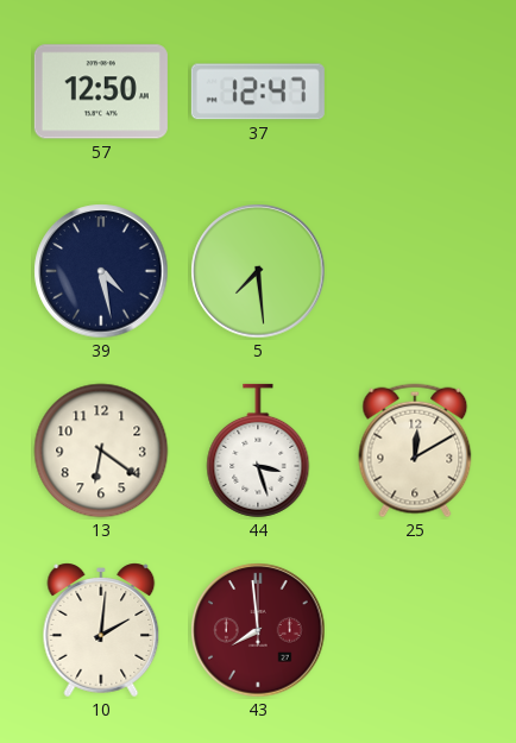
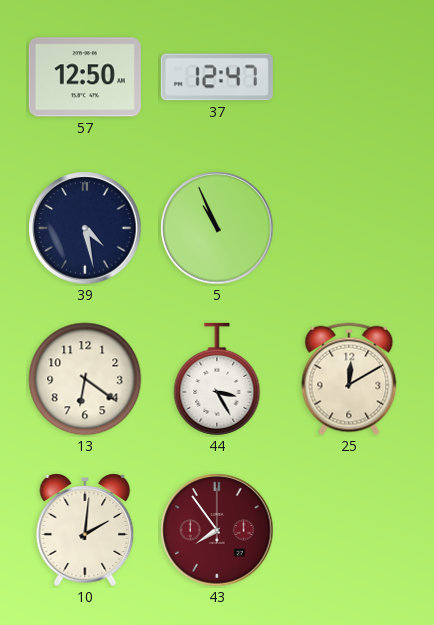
5: 7:29 -> 10:56
44: 3:27 -> 3:25
43: 7:59 -> 7:54
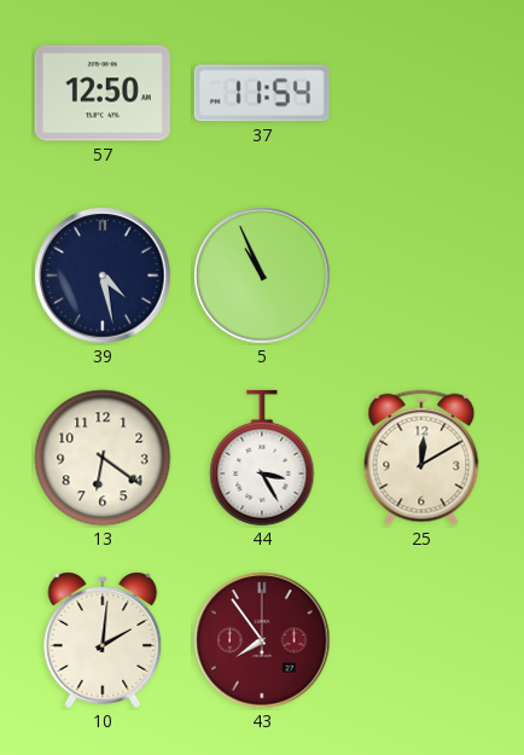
37: 12:47 -> 11:54
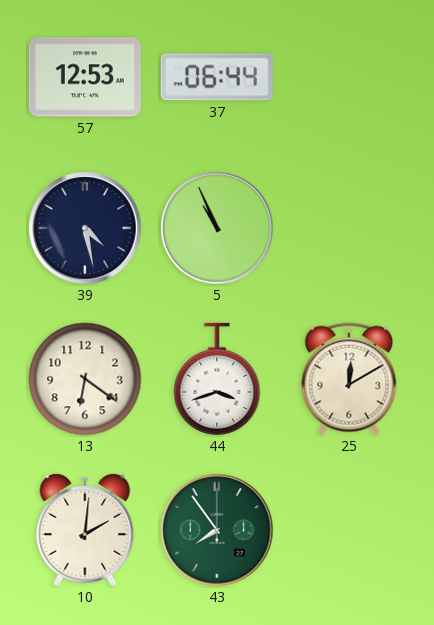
57: 12:50 -> 12:53
37: 11:54 -> 06:44
44: 3:25 -> 3:42
43 dial: burgundy -> green
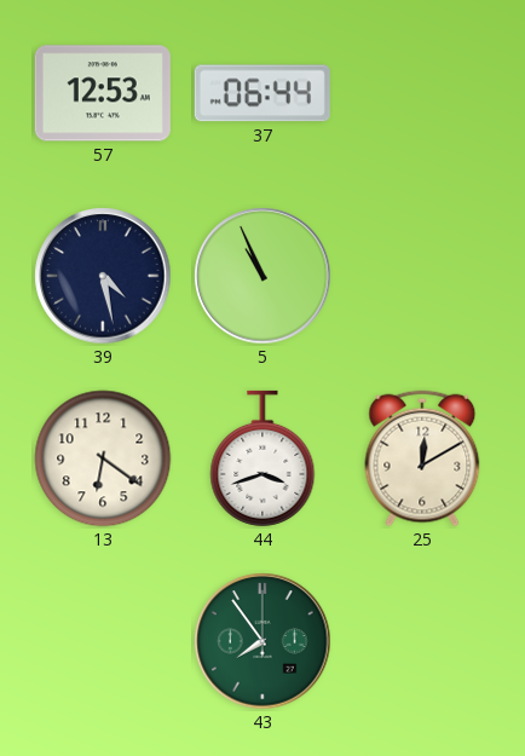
10: 2:01 -> none
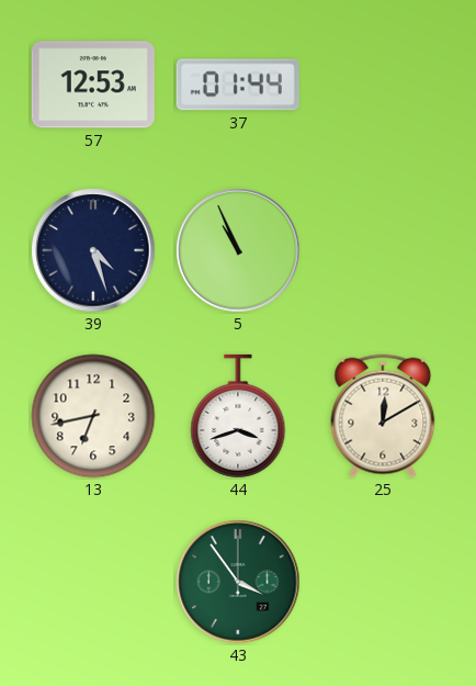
37: 06:44 -> 01:44
39: 4:28 -> 4:27
13: 6:21 -> 6:43
43: 7:54 -> 3:54
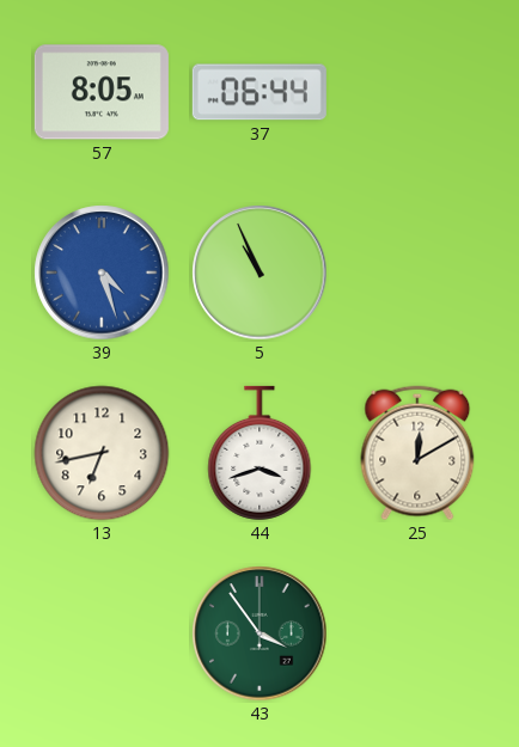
57: 12:53 -> 8:05
37: 01:44 -> 06:44
39 dial: navy -> blue
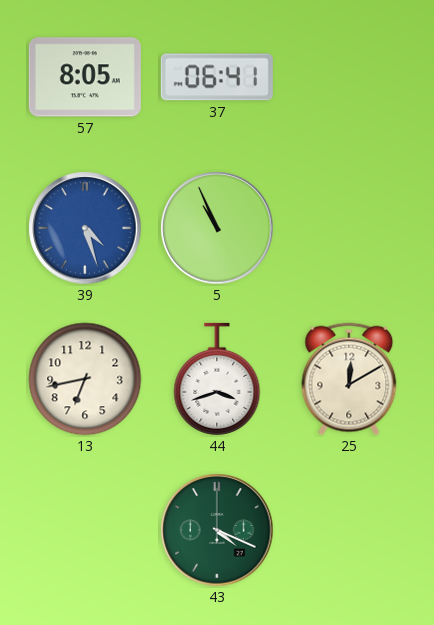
37: 06:44 -> 06:41
43: 3:54 -> 4:19
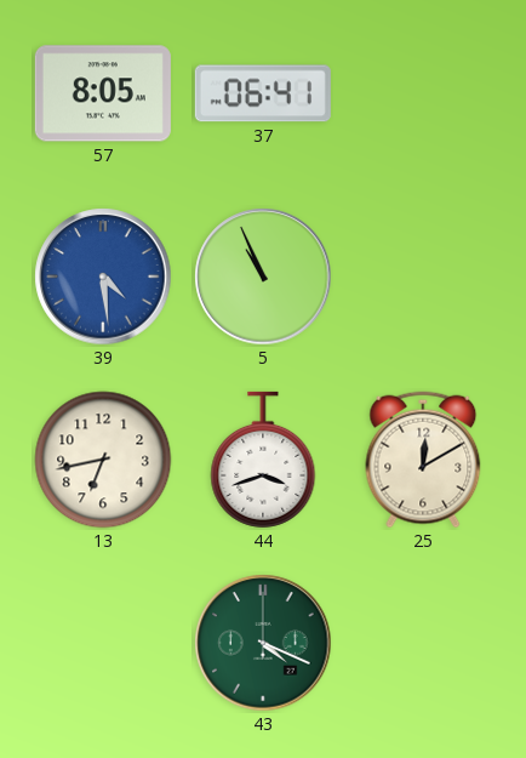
39: 4:27 -> 4:29
